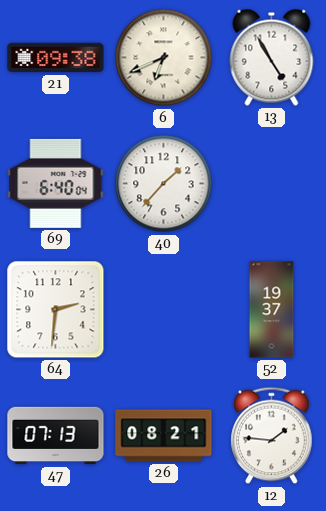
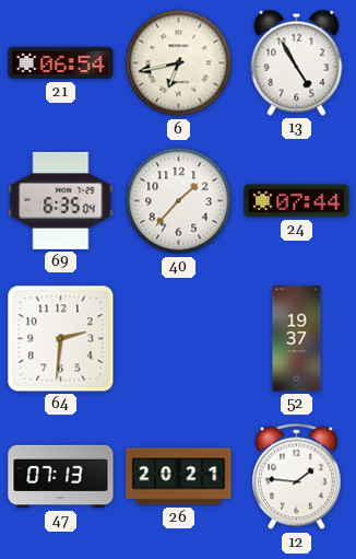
21: 09:38 -> 06:54
6: 6:41 -> 6:43
69: 6:40 -> 6:35
24: none -> 07:44
26: 08:21 -> 20:21
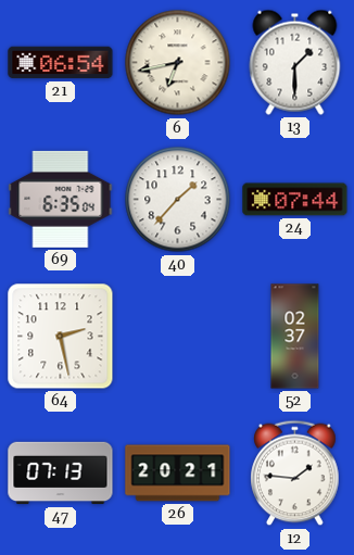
13: 4:55 -> 1:30
64: 2:31 -> 2:28
52: 19:37 -> 02:37
